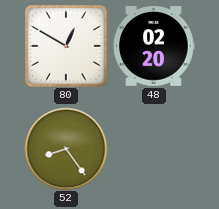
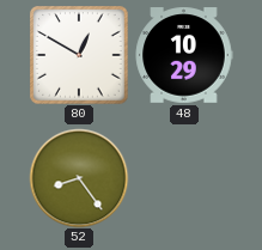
48: 02:20 -> 10:29
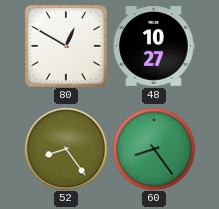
48: 10:29 -> 10:27
60: none -> 8:24
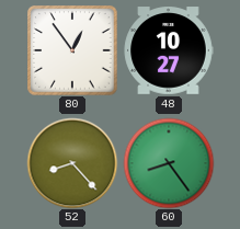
80: 12:50 -> 12:54
52: 8:24 -> 8:23
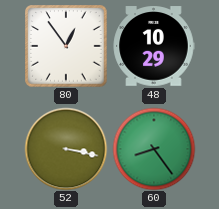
48: 10:27 -> 10:29
52: 8:23 -> 3:17
